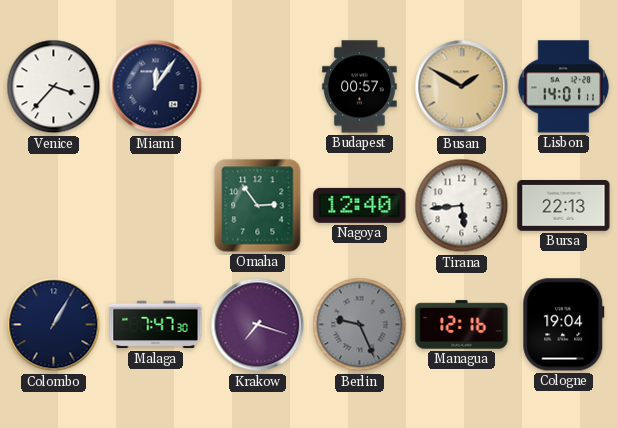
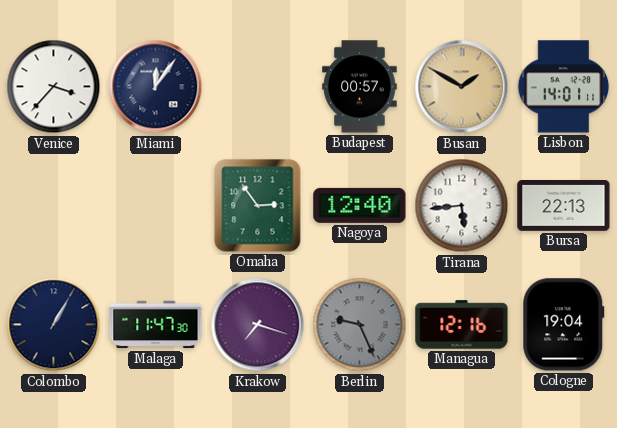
Malaga: 7:47 -> 11:47
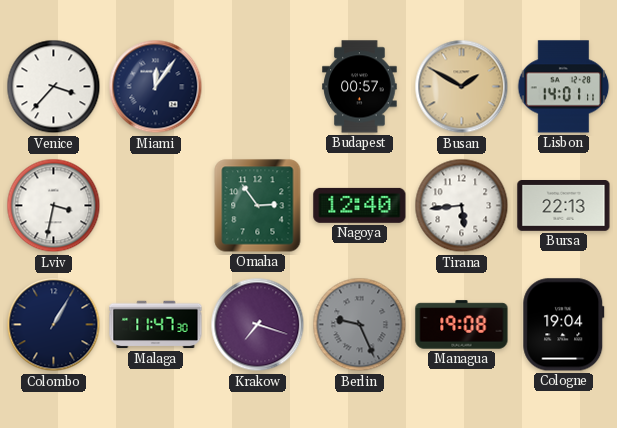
Lviv: none -> 3:32
Managua: 12:16 -> 19:08
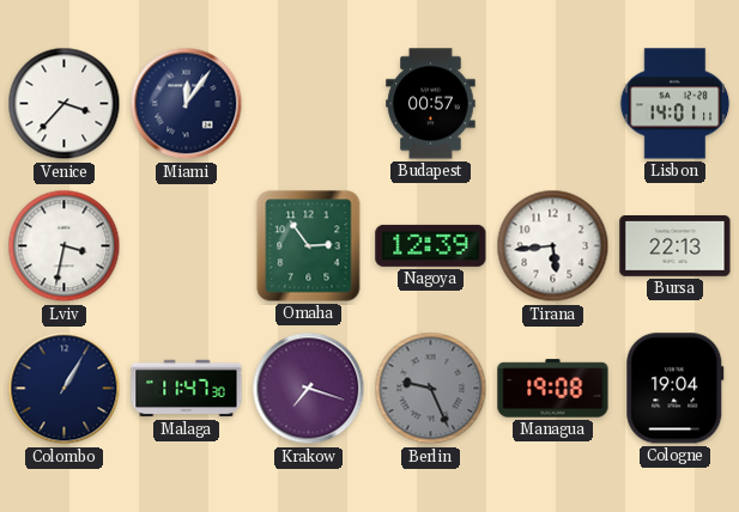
Busan: 1:50 -> none
Nagoya: 12:40 -> 12:39
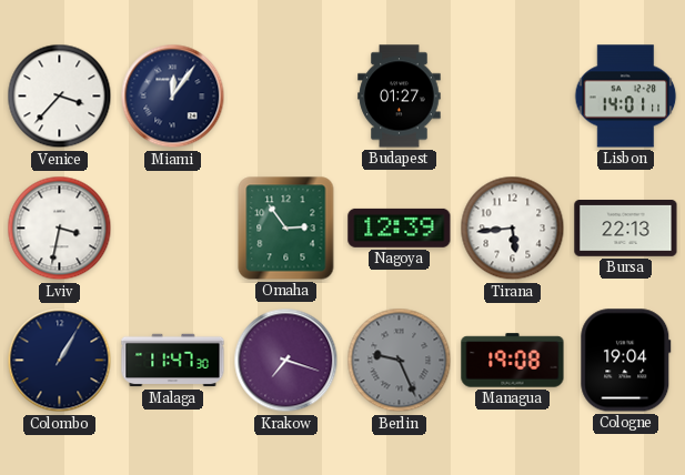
Budapest: 00:57 -> 01:27
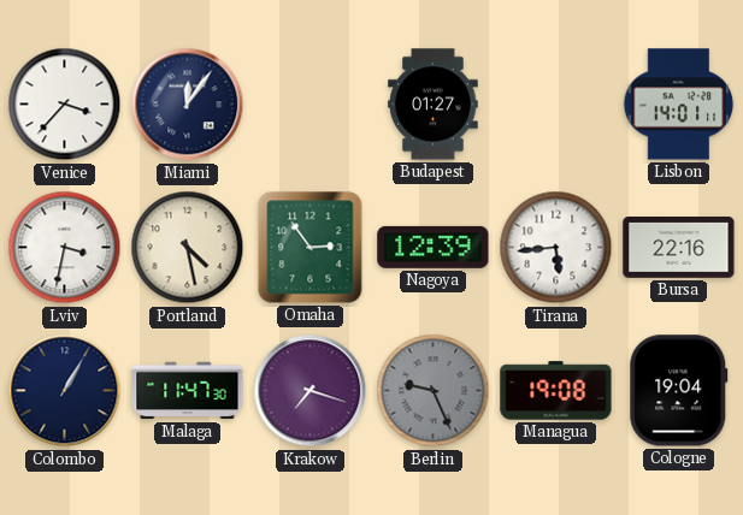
Portland: none -> 4:28
Bursa: 22:13 -> 22:16
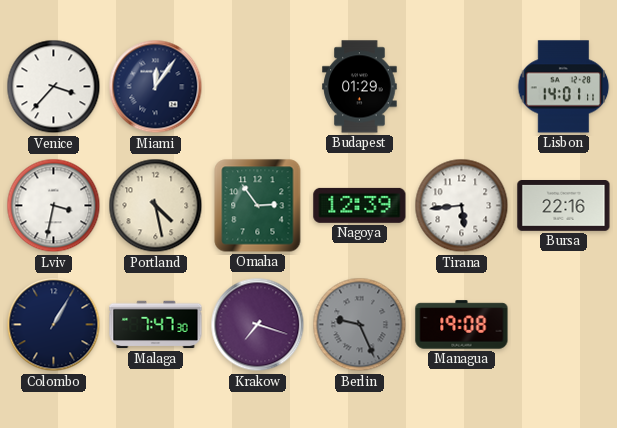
Budapest: 01:27 -> 01:29
Malaga: 11:47 -> 7:47
Cologne: 19:04 -> none
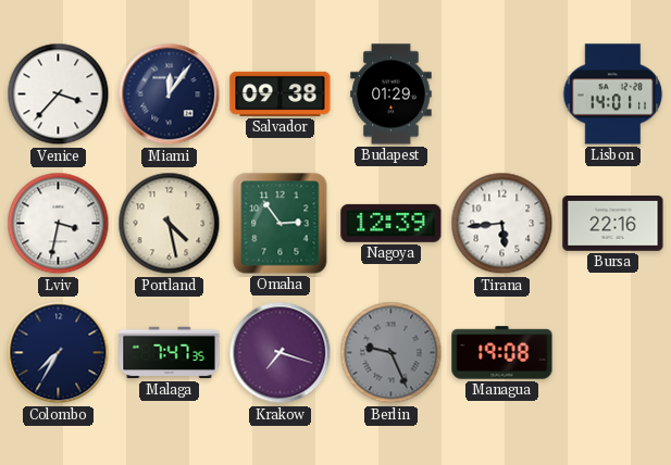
Salvador: none -> 09:38
Colombo: 1:05 -> 7:35
Malaga: 7:47:30 -> 7:47:35
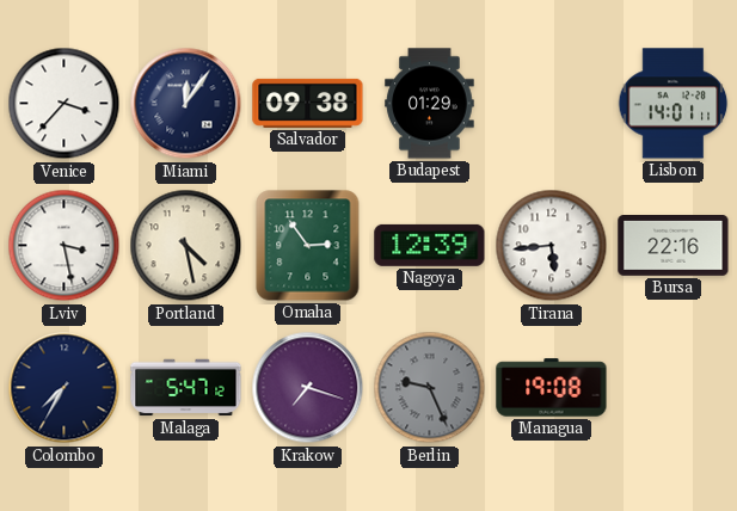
Lviv: 3:32 -> 3:28
Malaga: 7:47 -> 5:47
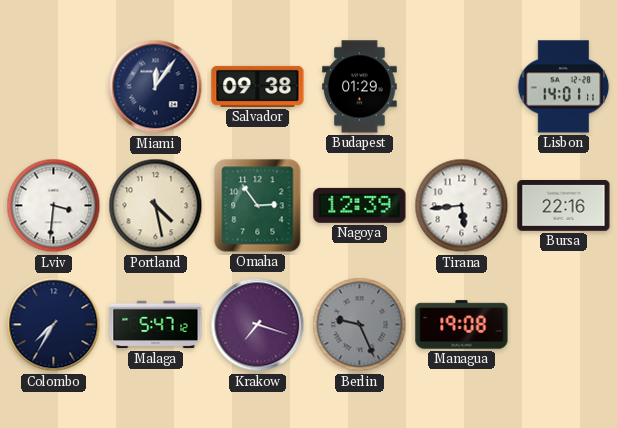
Venice: 3:37 -> none
Lviv: 3:28 -> 3:31
